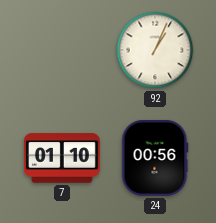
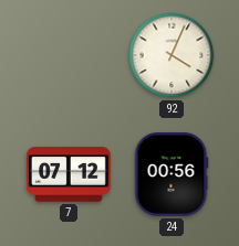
92: 1:04 -> 4:04
7: 01:10 -> 07:12
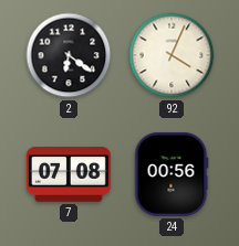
2: none -> 6:21
7: 07:12 -> 07:08
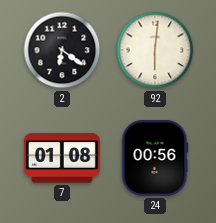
92: 4:04 -> 6:01
7: 07:08 -> 01:08
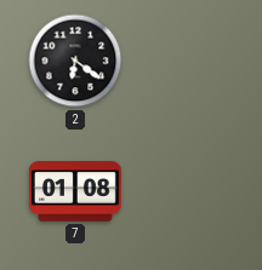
92: 6:01 -> none
24: 00:56 -> none
